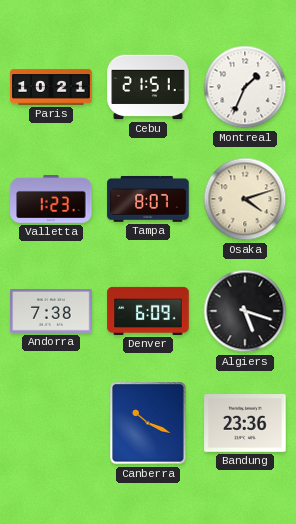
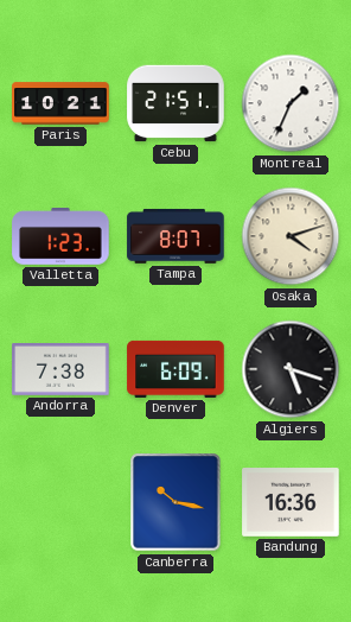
Canberra: 10:19 -> 10:17
Bandung: 23:36 -> 16:36
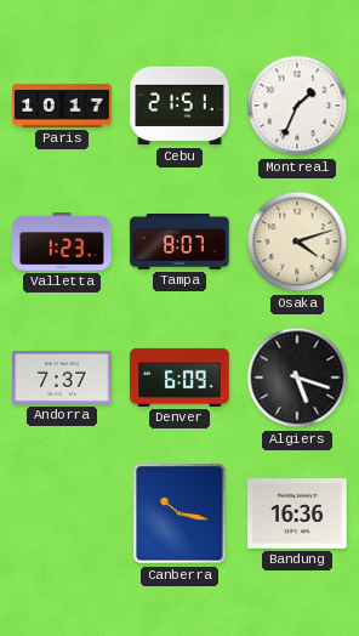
Paris: 10:21 -> 10:17
Andorra: 7:38 -> 7:37
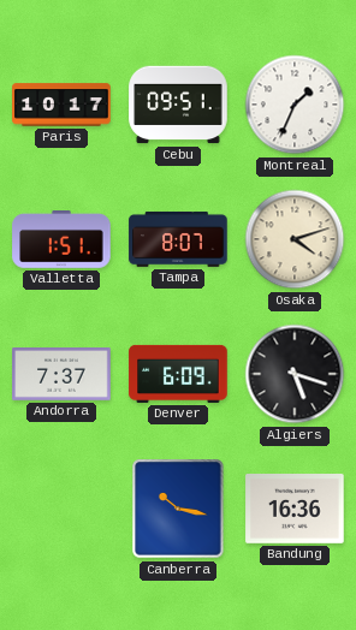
Cebu: 21:51 -> 09:51
Valletta: 1:23 -> 1:51
